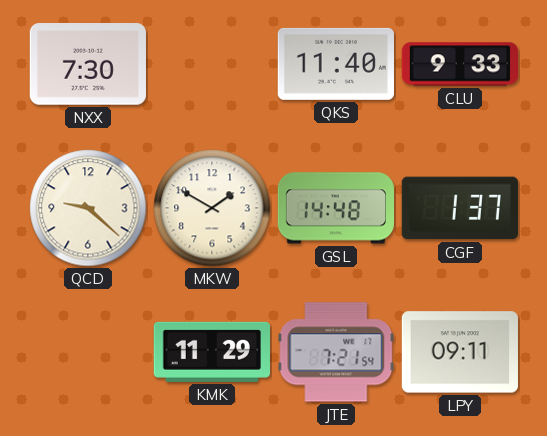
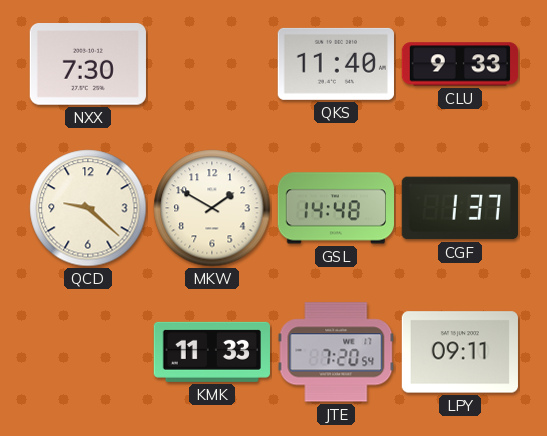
KMK: 11:29 -> 11:33
JTE: 7:21 -> 7:20
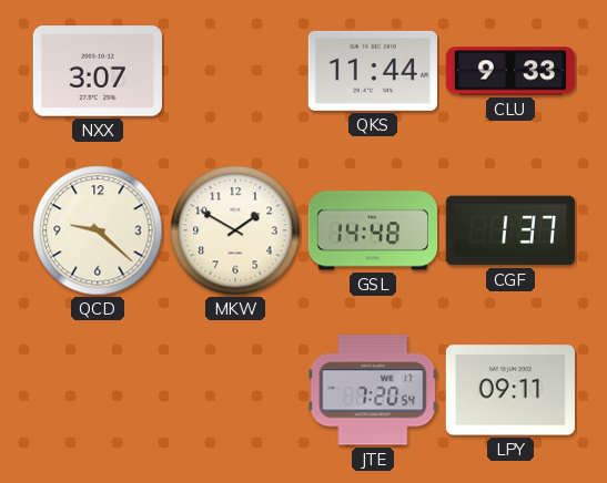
NXX: 7:30 -> 3:07
QKS: 11:40 -> 11:44
KMK: 11:33 -> none
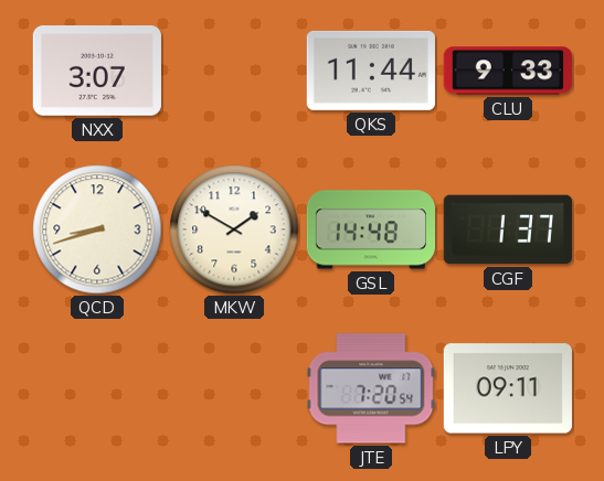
QCD: 9:22 -> 8:42
